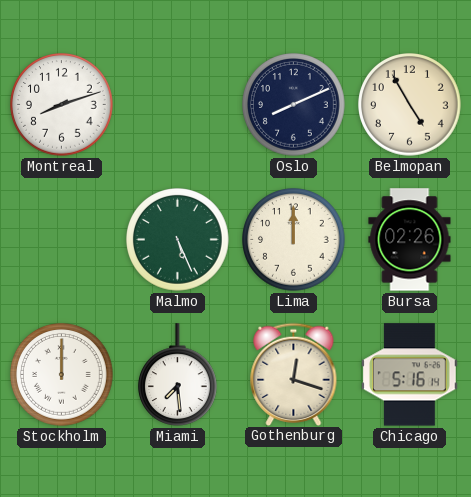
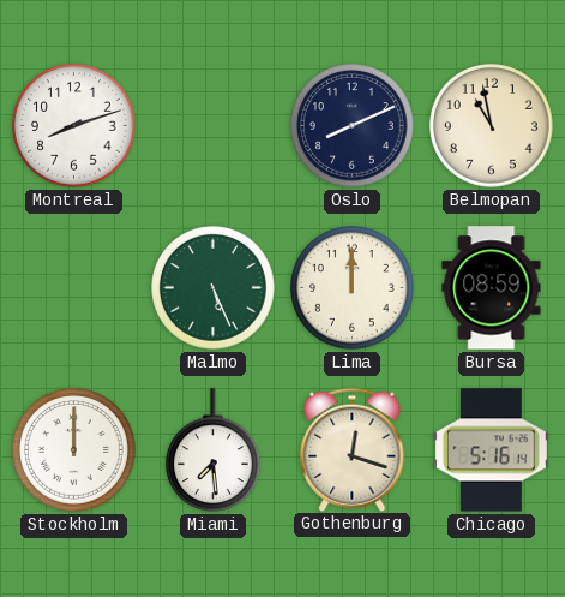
Belmopan: 4:55 -> 10:58
Bursa: 02:26 -> 08:59
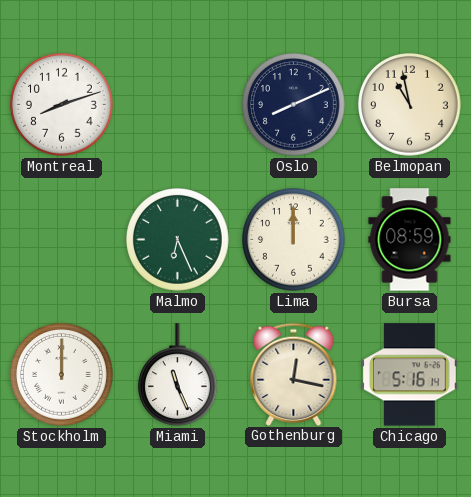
Malmo: 5:26 -> 6:26
Miami: 7:29 -> 11:26
Gothenburg: 12:18 -> 12:17
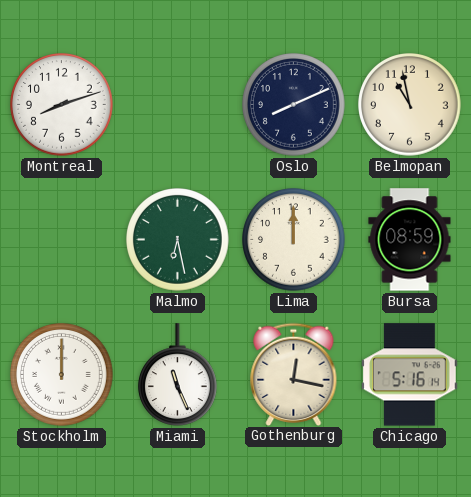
Malmo: 6:26 -> 6:28
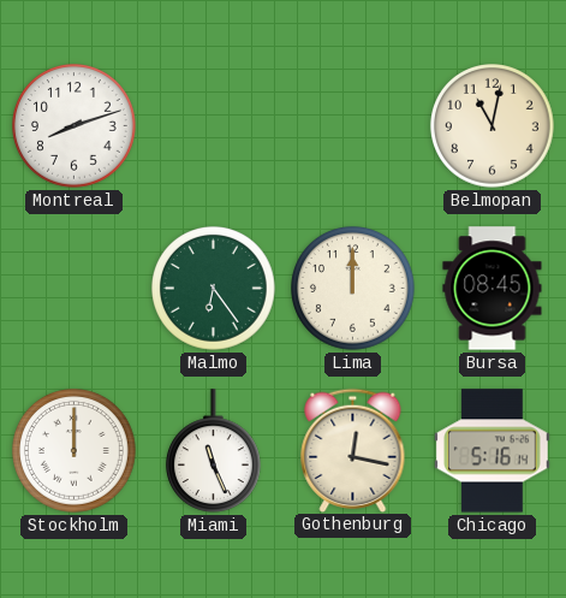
Oslo: 8:11 -> none
Belmopan: 10:58 -> 11:02
Malmo: 6:28 -> 6:24
Bursa: 08:59 -> 08:45
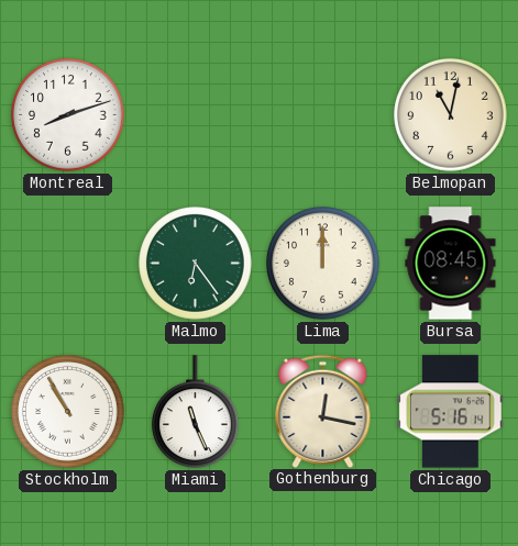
Stockholm: 12:00 -> 10:55
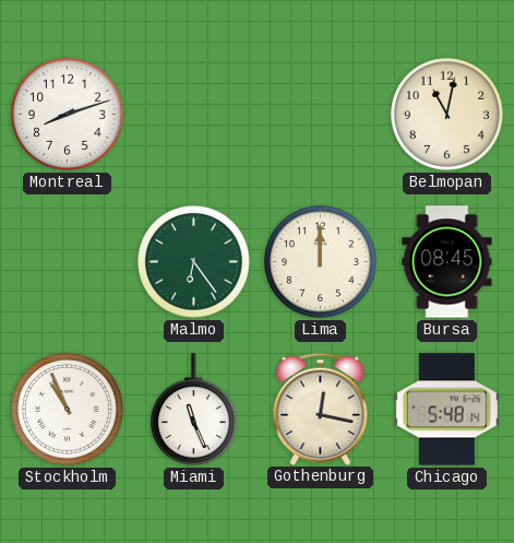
Stockholm: 10:55 -> 10:56
Chicago: 5:16 -> 5:48
